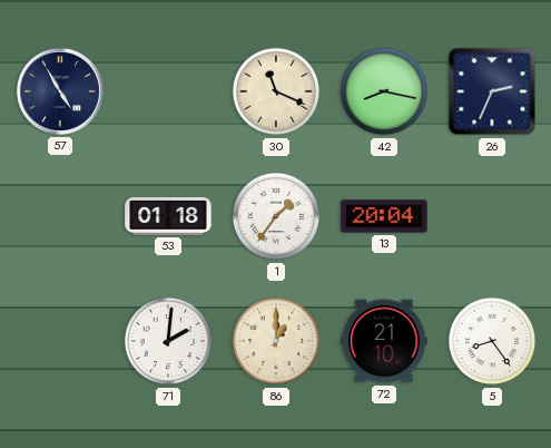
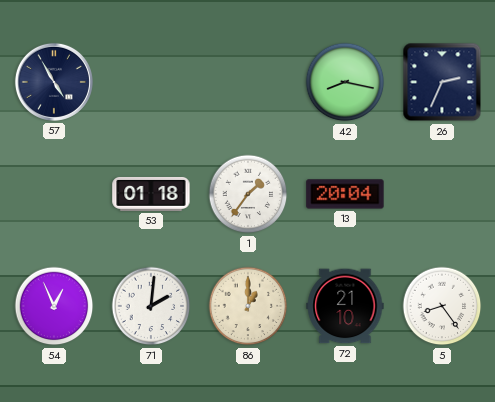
30: 11:19 -> none
54: none -> 12:56
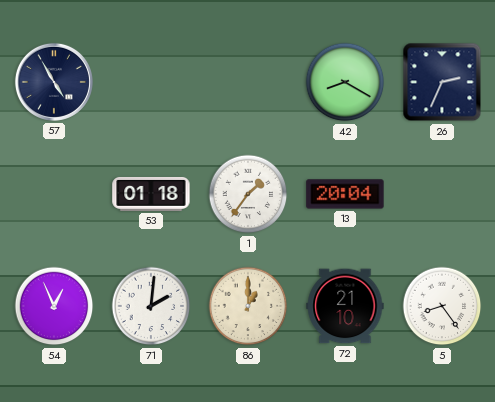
42: 8:17 -> 8:20
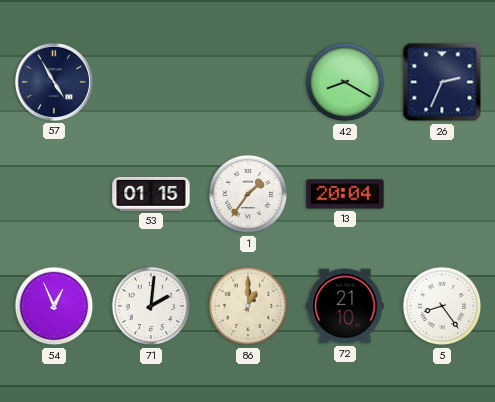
53: 01:18 -> 01:15
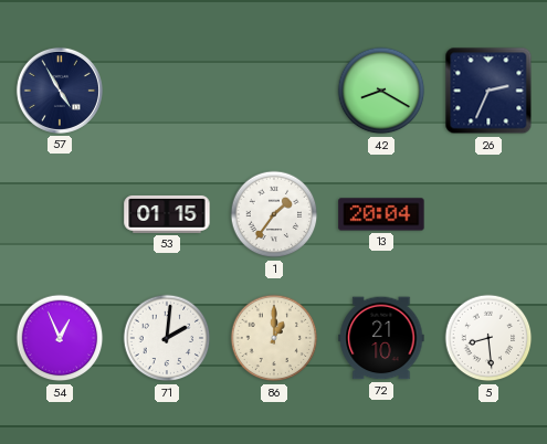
5: 8:24 -> 8:29
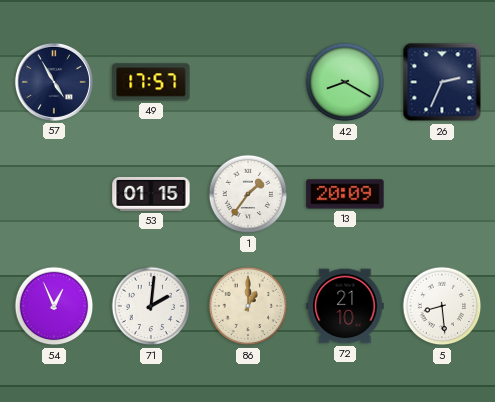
49: none -> 17:57
13: 20:04 -> 20:09
